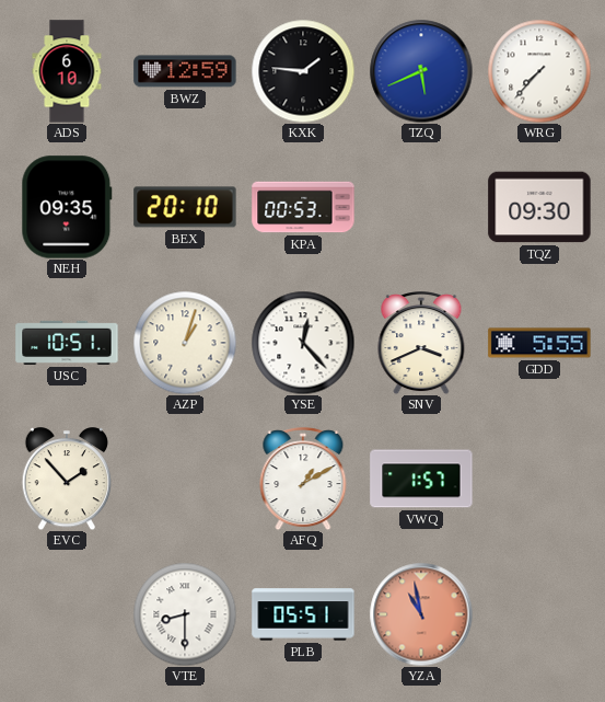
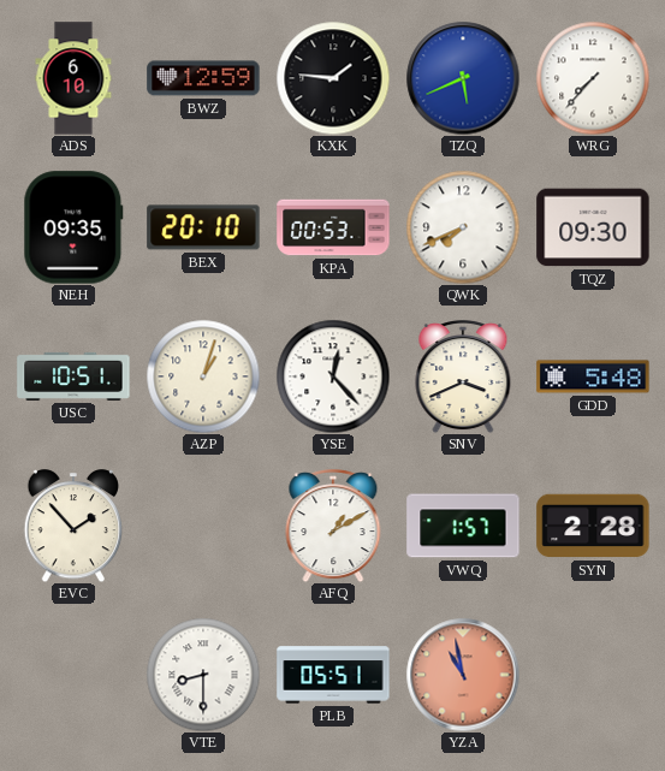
QWK: none -> 7:41
GDD: 5:55 -> 5:48
SYN: none -> 2:28
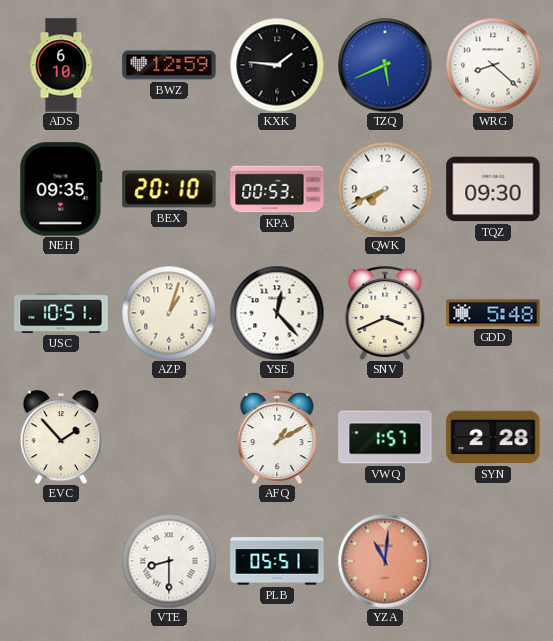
WRG: 7:37 -> 8:22
YZA: 10:58 -> 11:01
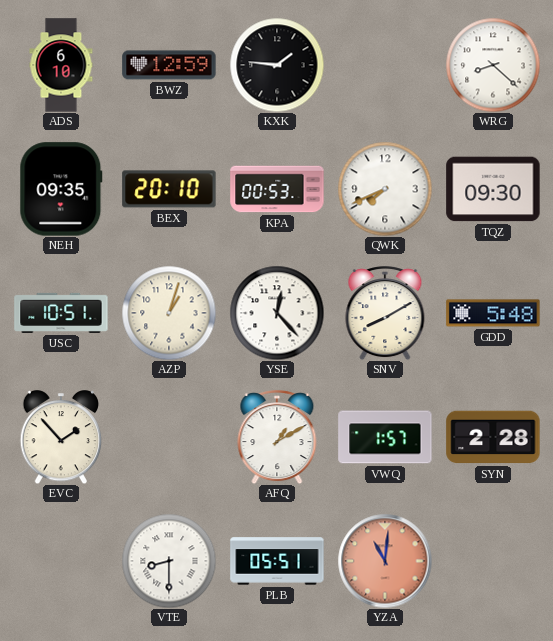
TZQ: 5:41 -> none
SNV: 3:41 -> 8:10
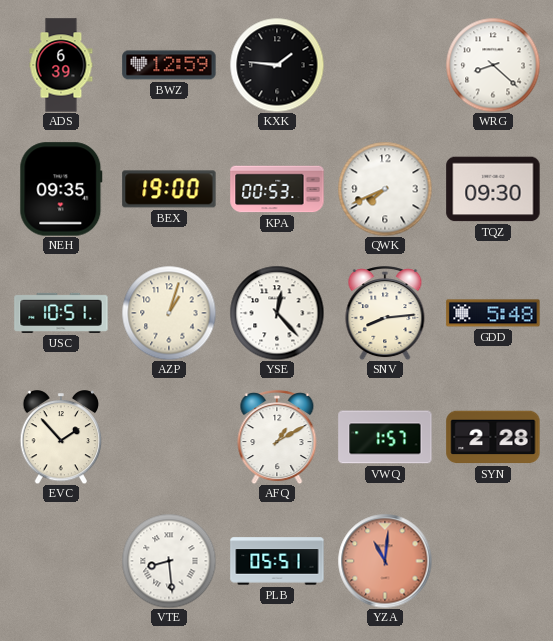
ADS: 6:10 -> 6:39
BEX: 20:10 -> 19:00
SNV: 8:10 -> 8:14
VTE: 8:30 -> 8:29
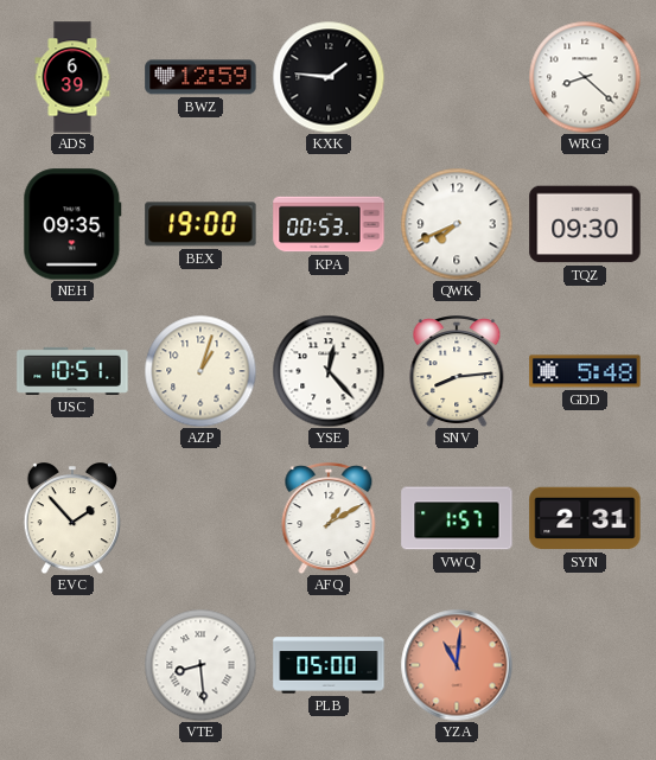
SYN: 2:28 -> 2:31
PLB: 05:51 -> 05:00
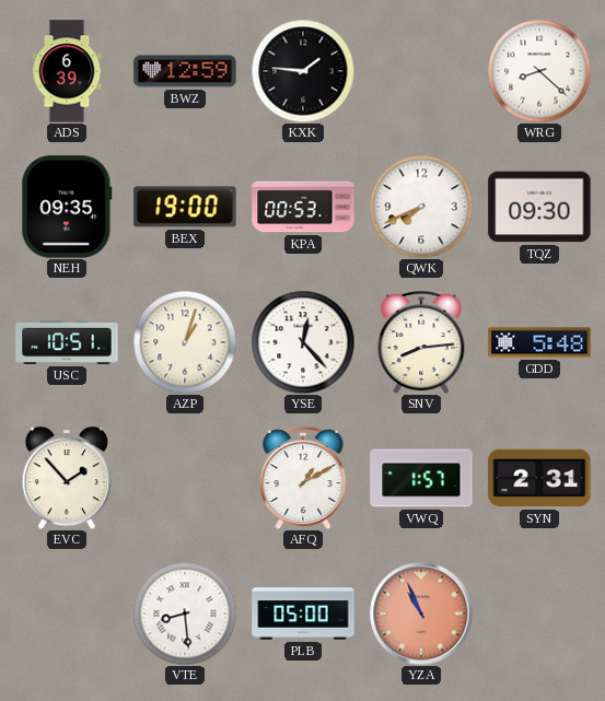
YZA: 11:01 -> 10:56
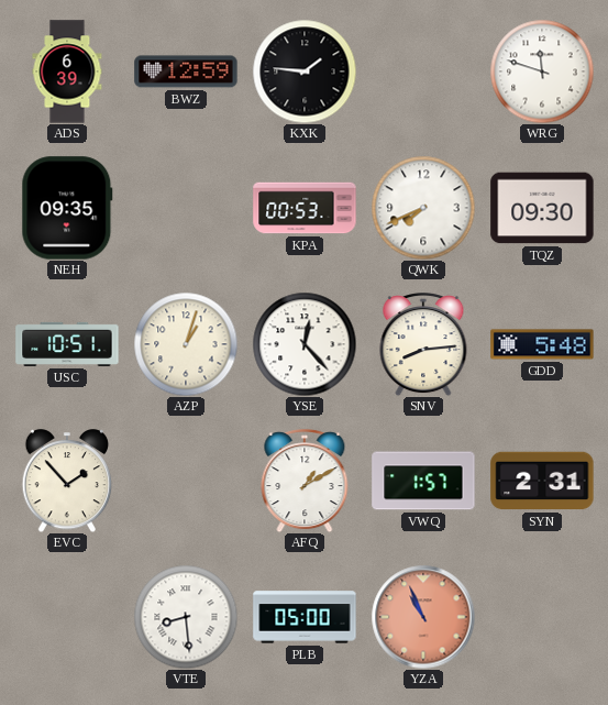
WRG: 8:22 -> 11:48
BEX: 19:00 -> none
